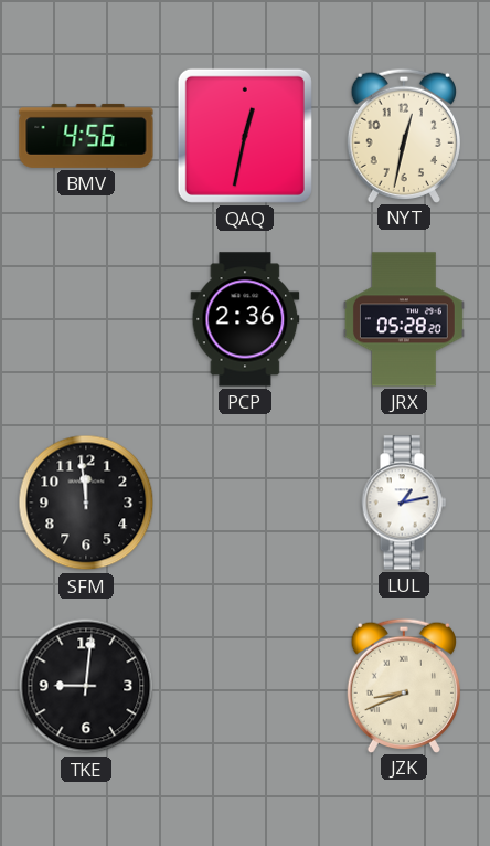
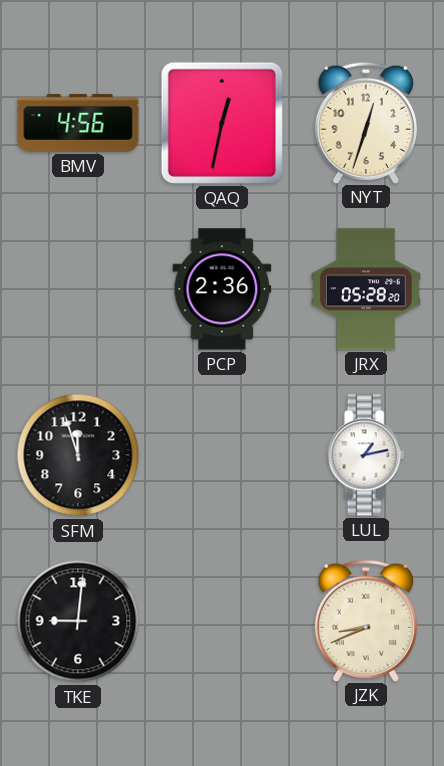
NYT: 12:32 -> 12:33
SFM: 11:59 -> 11:57
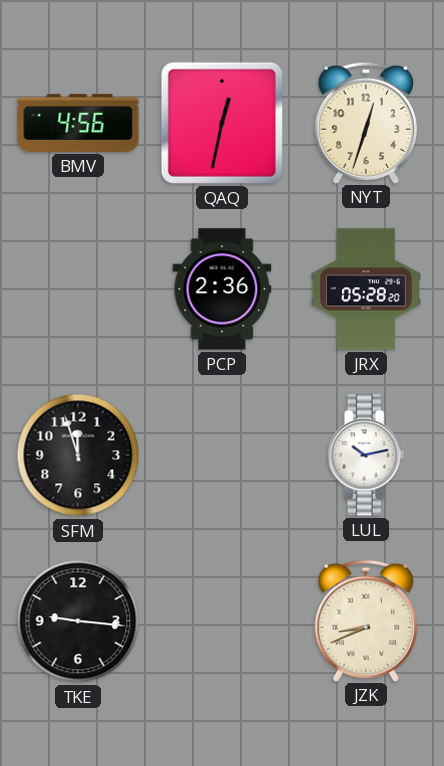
LUL: 1:13 -> 10:13
TKE: 9:01 -> 9:16
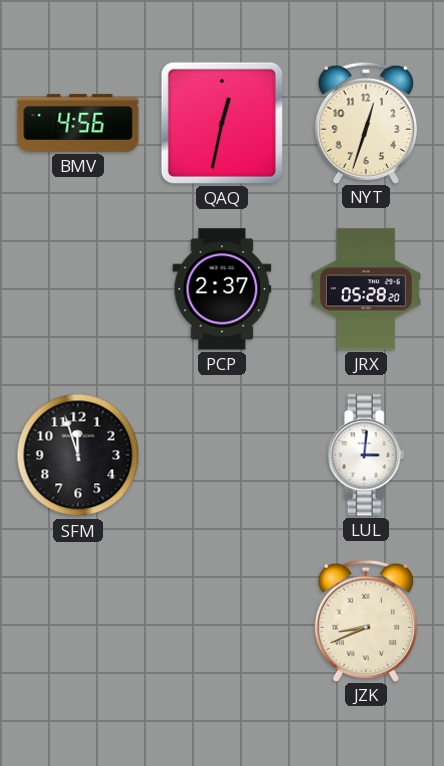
PCP: 2:36 -> 2:37
LUL: 10:13 -> 3:01
TKE: 9:16 -> none
